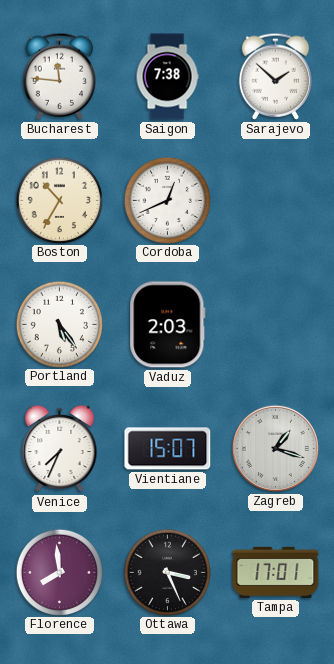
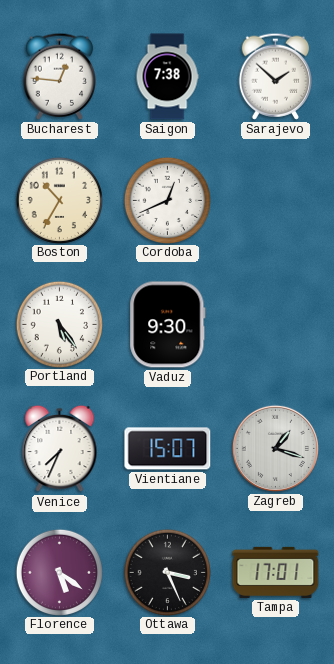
Bucharest: 11:46 -> 12:46
Vaduz: 2:03 -> 9:30
Florence: 7:59 -> 5:21
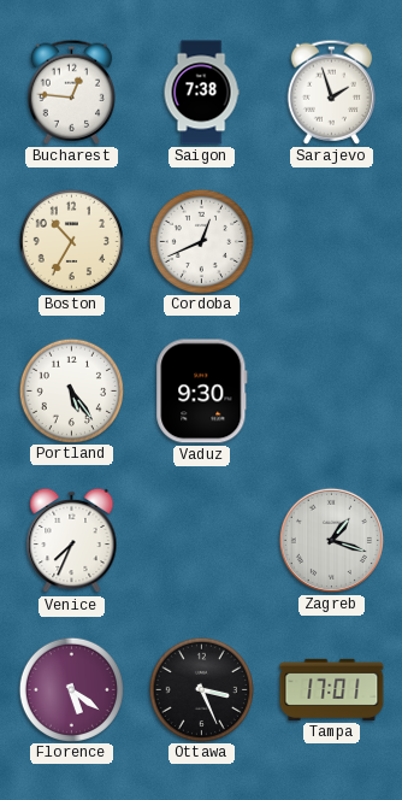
Sarajevo: 1:52 -> 1:57
Vientiane: 15:07 -> none
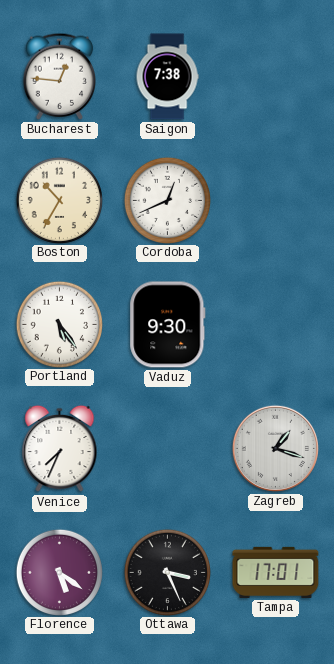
Sarajevo: 1:57 -> none
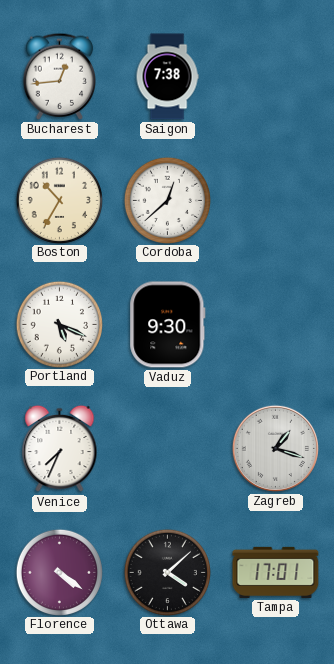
Bucharest: 12:46 -> 12:44
Cordoba: 12:41 -> 12:38
Portland: 5:24 -> 5:19
Florence: 5:21 -> 4:21
Ottawa: 3:26 -> 4:08
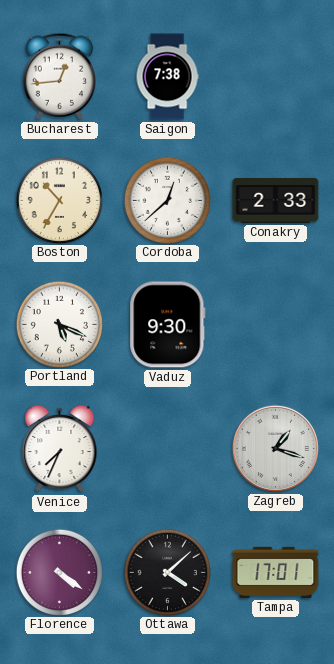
Conakry: none -> 2:33
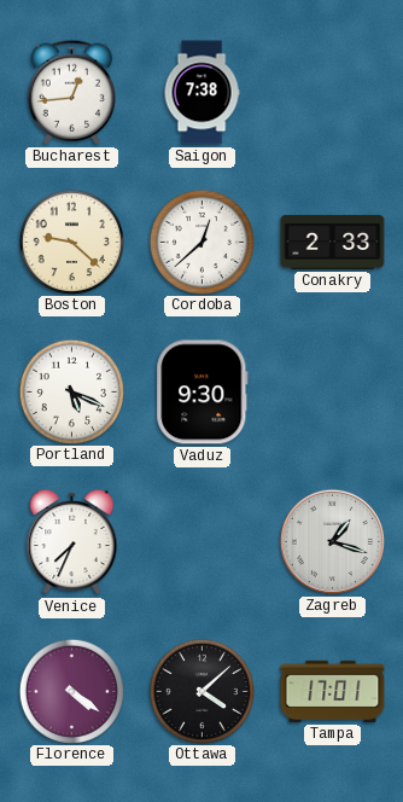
Boston: 10:35 -> 9:22
